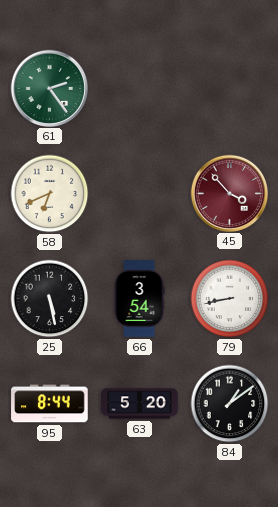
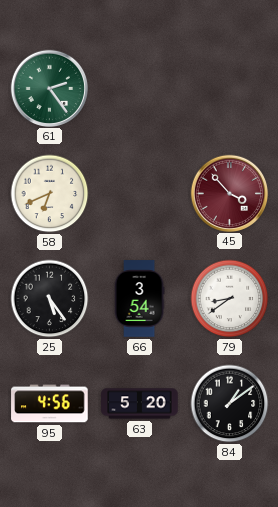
25: 5:28 -> 5:24
79: 8:43 -> 8:39
95: 8:44 -> 4:56
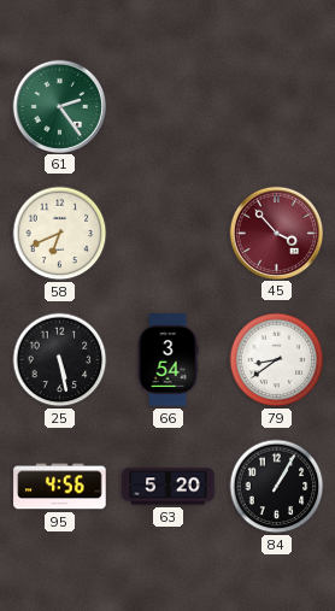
25: 5:24 -> 5:28
84: 1:09 -> 1:05
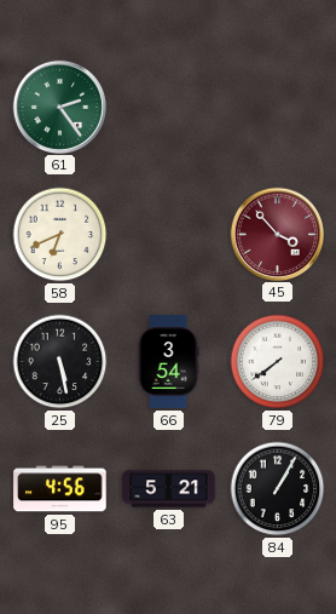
79: 8:39 -> 7:39
63: 5:20 -> 5:21
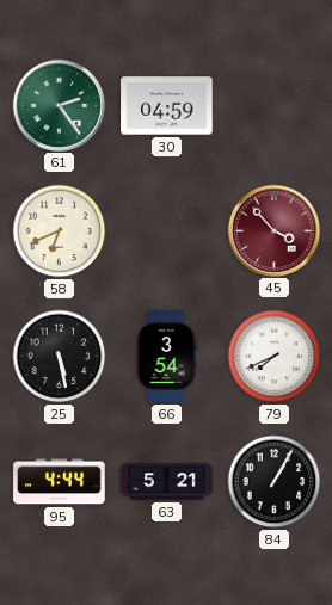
30: none -> 04:59
79: 7:39 -> 7:41
95: 4:56 -> 4:44
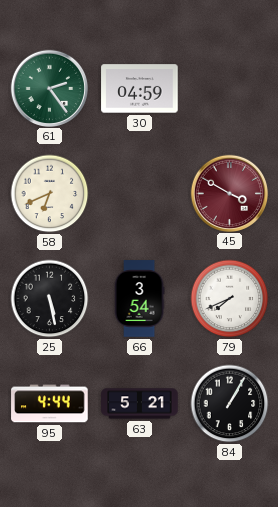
45: 3:53 -> 3:50
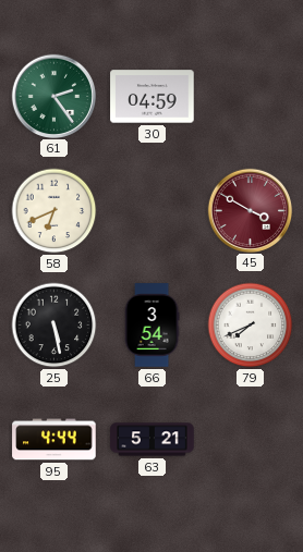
84: 1:05 -> none
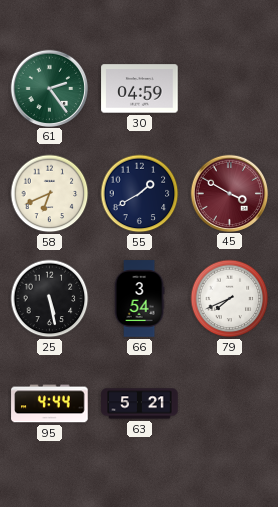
55: none -> 1:40
